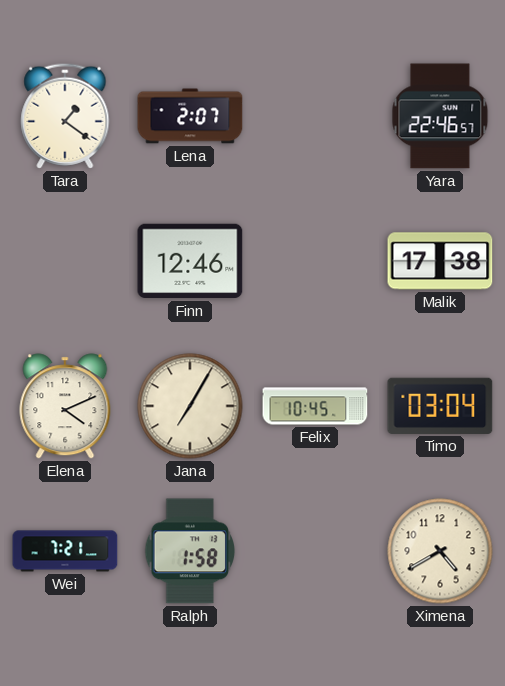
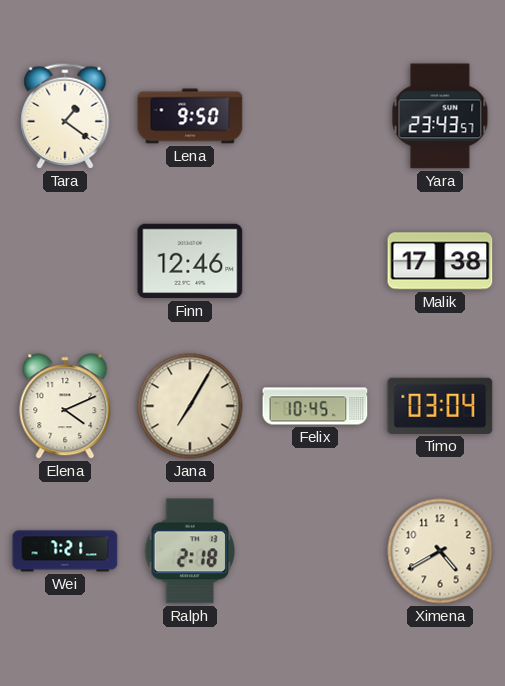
Lena: 2:07 -> 9:50
Yara: 22:46 -> 23:43
Ralph: 1:58 -> 2:18
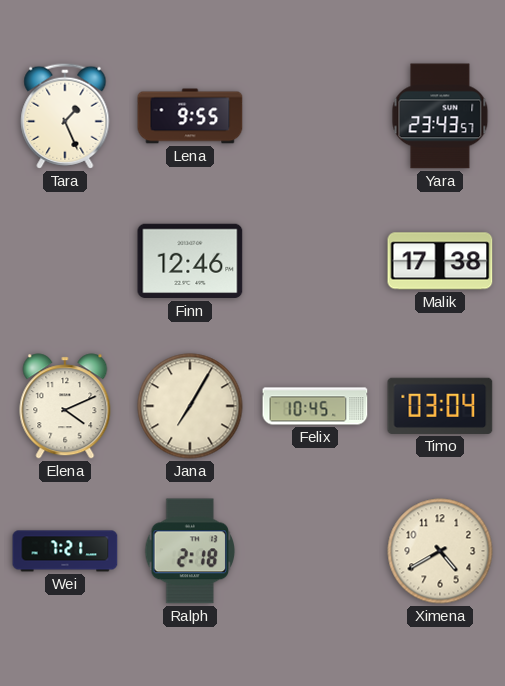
Tara: 1:21 -> 1:26
Lena: 9:50 -> 9:55
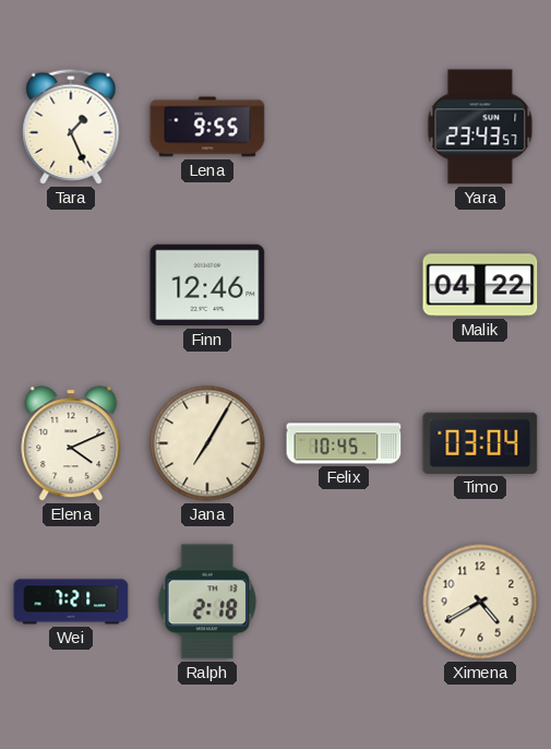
Malik: 17:38 -> 04:22
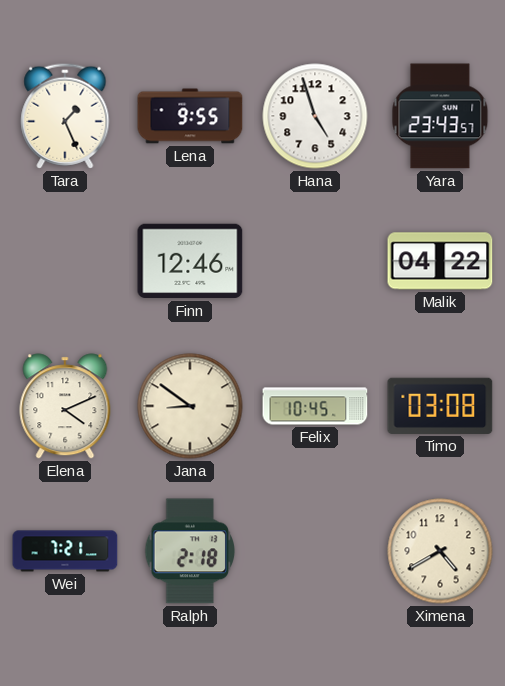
Hana: none -> 4:57
Jana: 7:05 -> 8:51
Timo: 03:04 -> 03:08
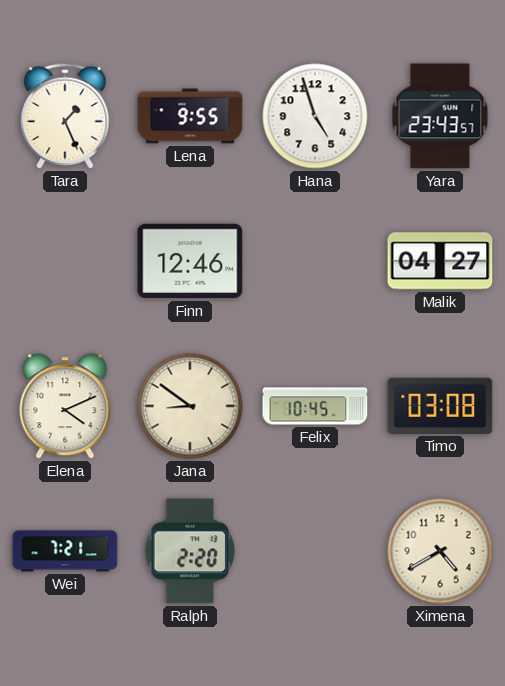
Malik: 04:22 -> 04:27
Ralph: 2:18 -> 2:20
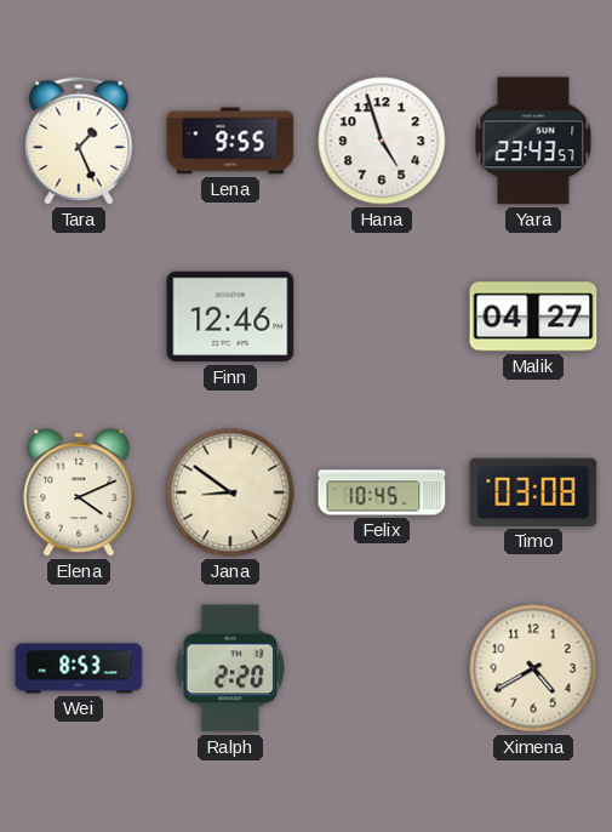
Wei: 7:21 -> 8:53
